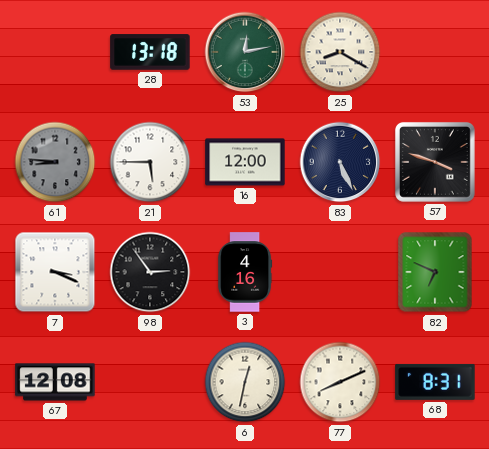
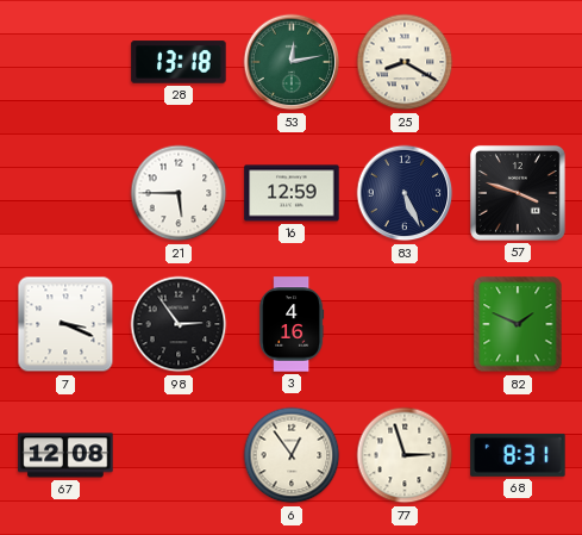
61: 8:46 -> none
16: 12:00 -> 12:59
82: 6:49 -> 1:49
6: 12:32 -> 12:54
77: 8:11 -> 2:57
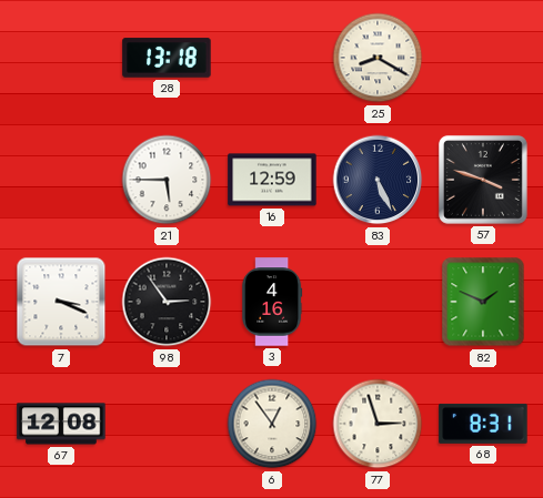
53: 12:13 -> none
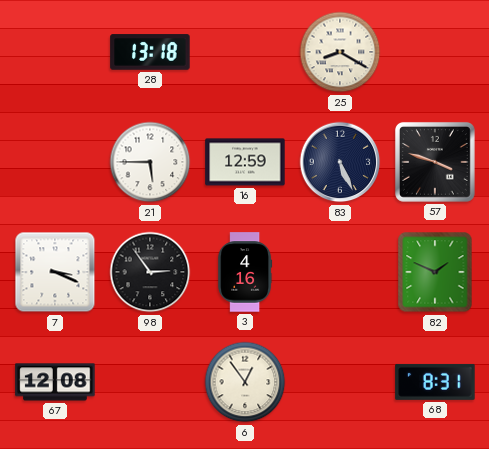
77: 2:57 -> none
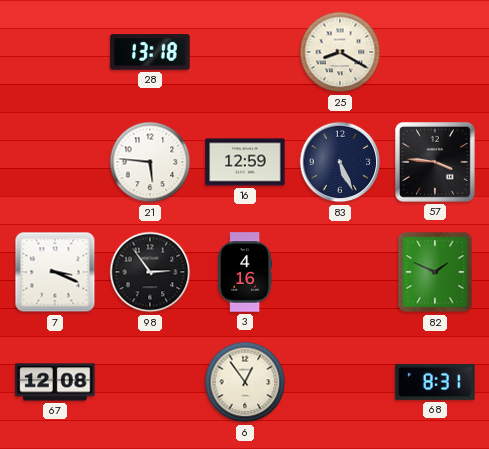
21: 5:45 -> 5:46
57: 3:48 -> 3:46
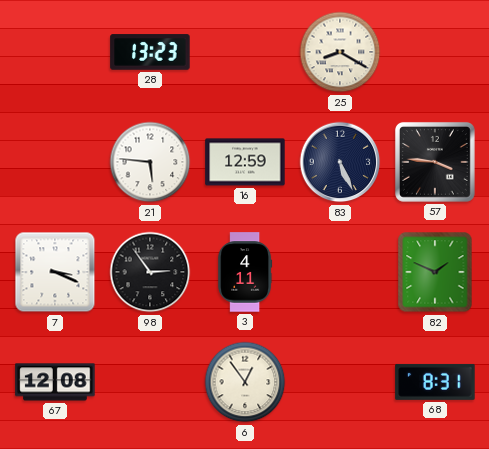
28: 13:18 -> 13:23
3: 4:16 -> 4:11
